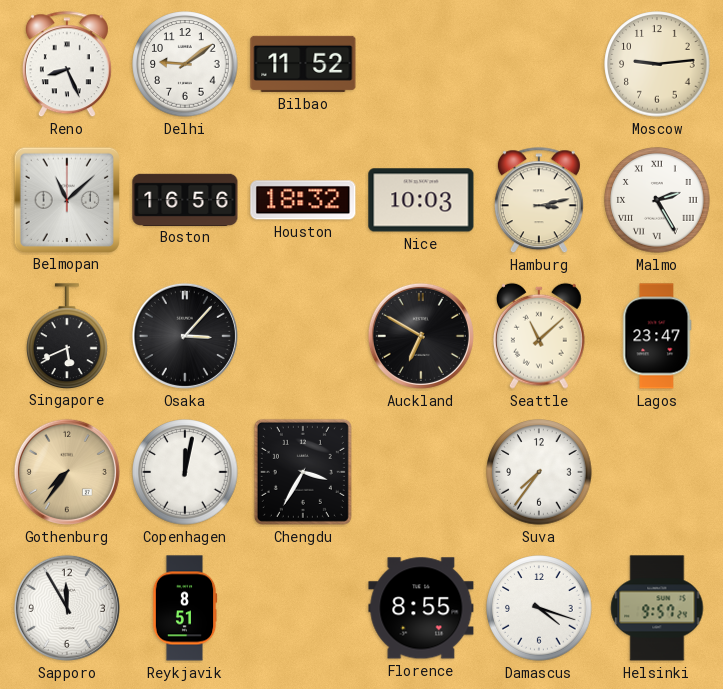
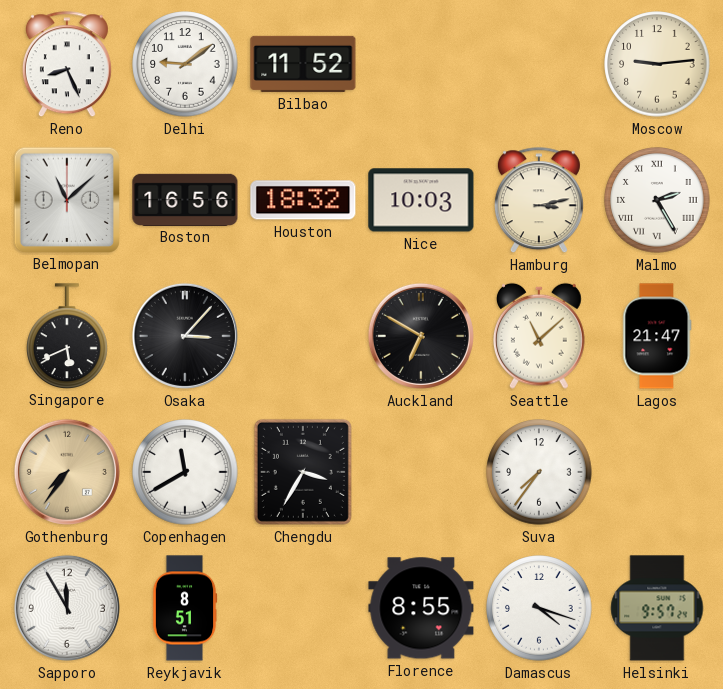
Lagos: 23:47 -> 21:47
Copenhagen: 12:02 -> 11:40
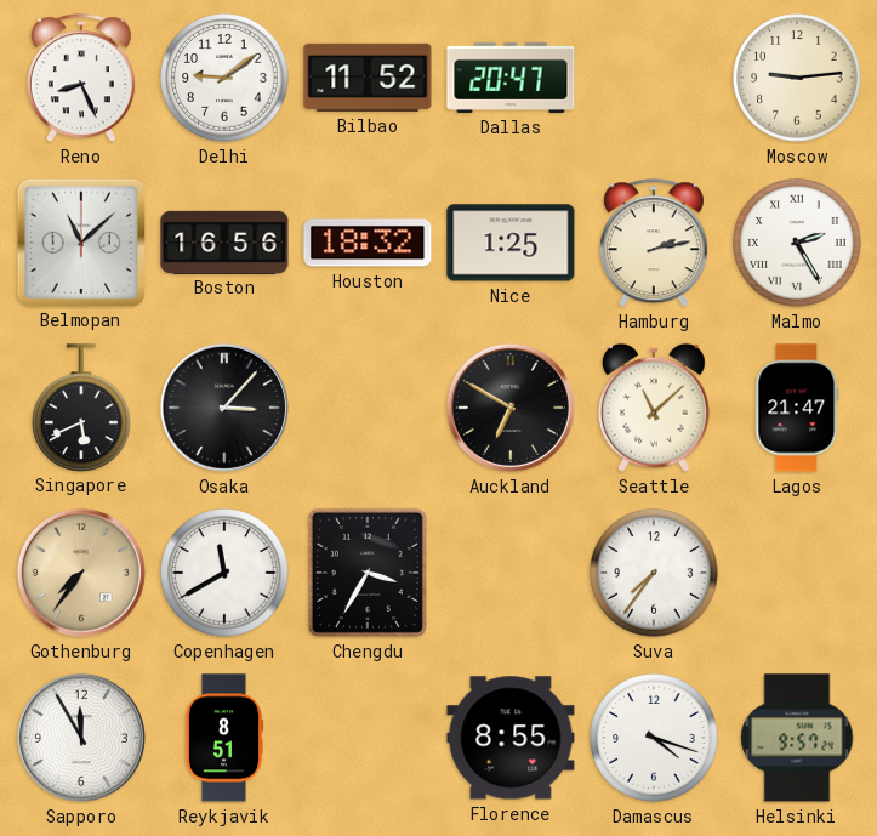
Dallas: none -> 20:47
Nice: 10:03 -> 1:25
Hamburg: 3:13 -> 2:13
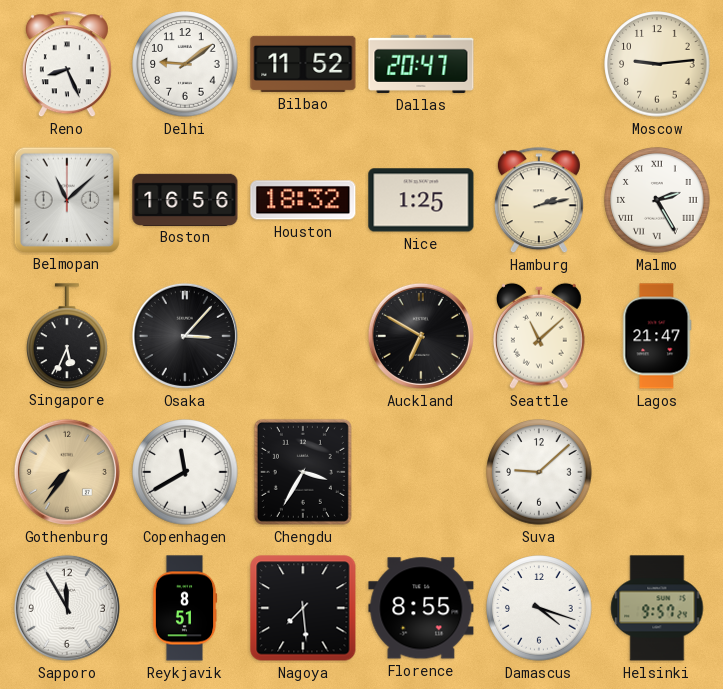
Singapore: 5:41 -> 5:34
Suva: 7:36 -> 9:08
Nagoya: none -> 7:29
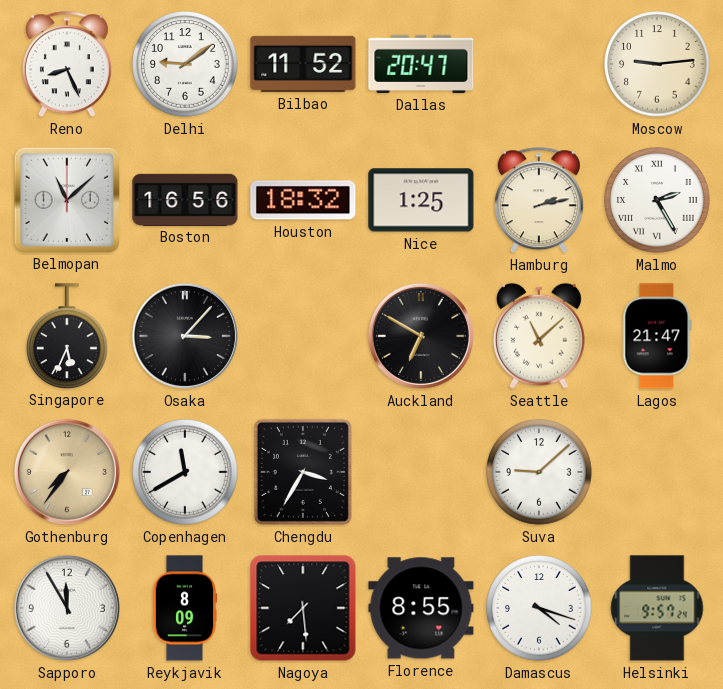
Reykjavik: 8:51 -> 8:09
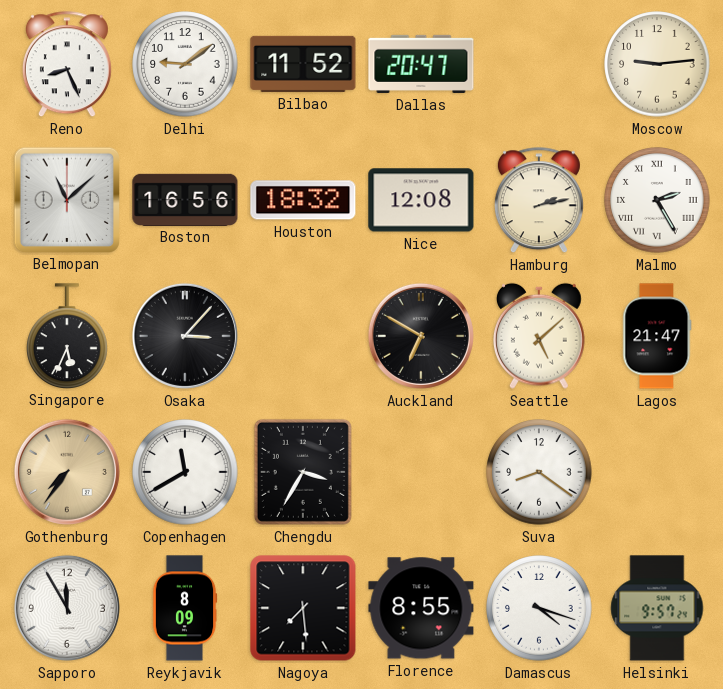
Nice: 1:25 -> 12:08
Seattle: 11:08 -> 5:08
Suva: 9:08 -> 8:21
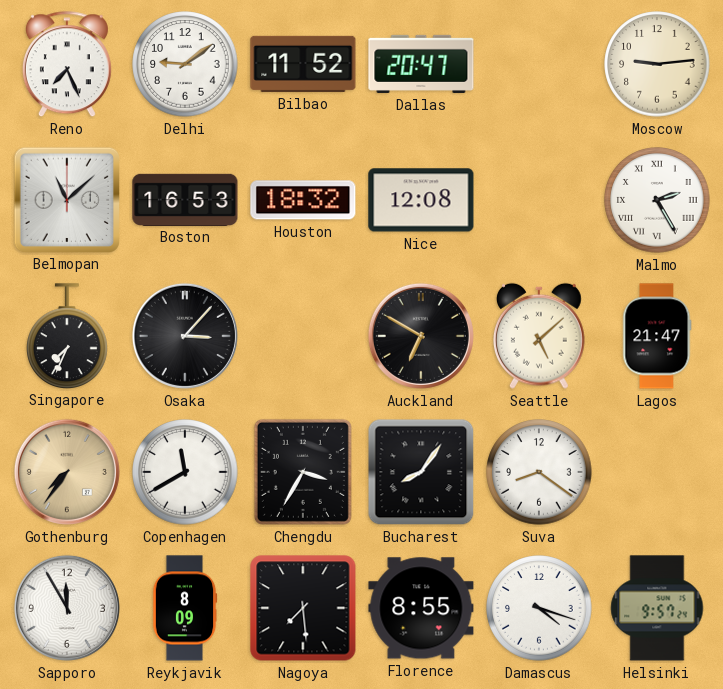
Reno: 8:26 -> 7:26
Boston: 16:56 -> 16:53
Hamburg: 2:13 -> none
Singapore: 5:34 -> 7:34
Bucharest: none -> 8:06
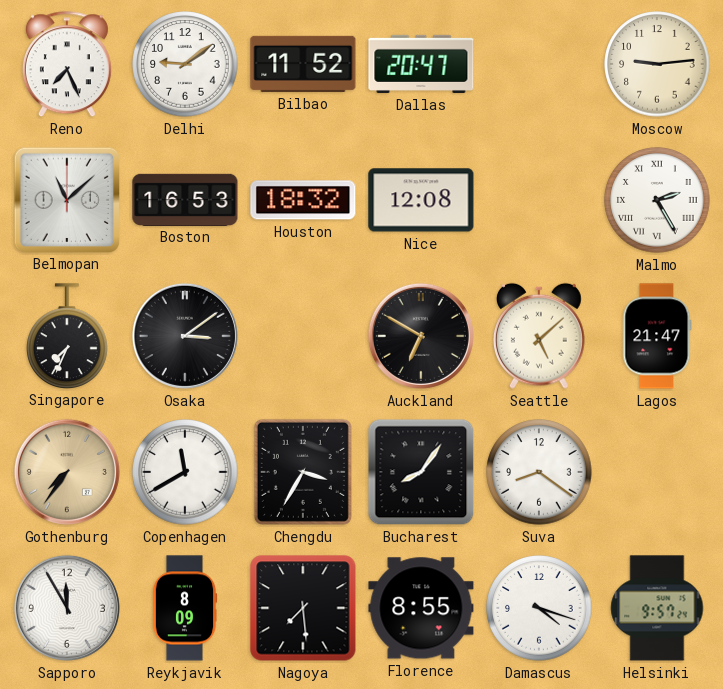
Osaka: 3:07 -> 3:09
